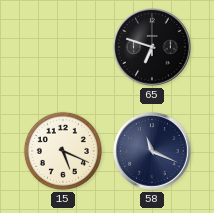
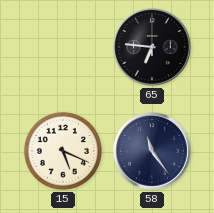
65: 6:48 -> 6:46
58: 11:19 -> 11:24
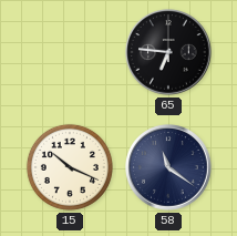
15: 5:19 -> 10:19
58: 11:24 -> 11:21
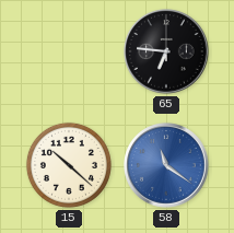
15: 10:19 -> 10:22
58 dial: navy -> blue
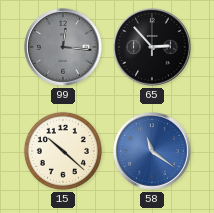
99: none -> 12:16
65: 6:46 -> 2:53
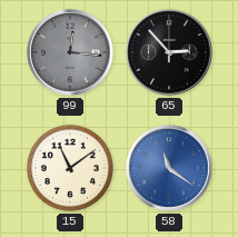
15: 10:22 -> 11:09
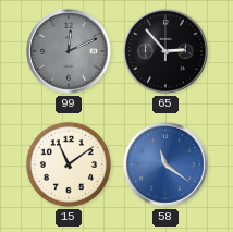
99: 12:16 -> 12:11
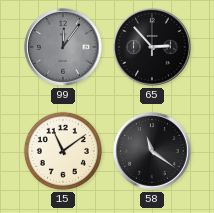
99: 12:11 -> 12:06
58 dial: blue -> black
